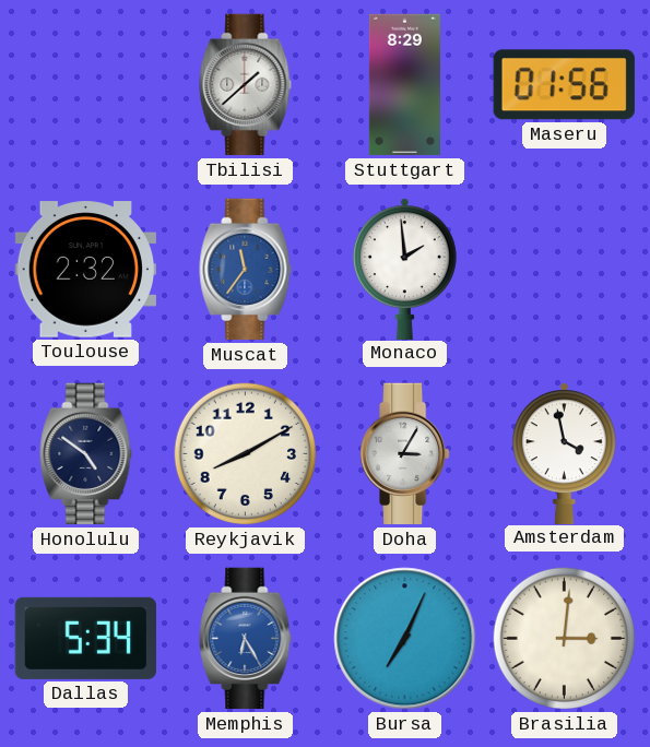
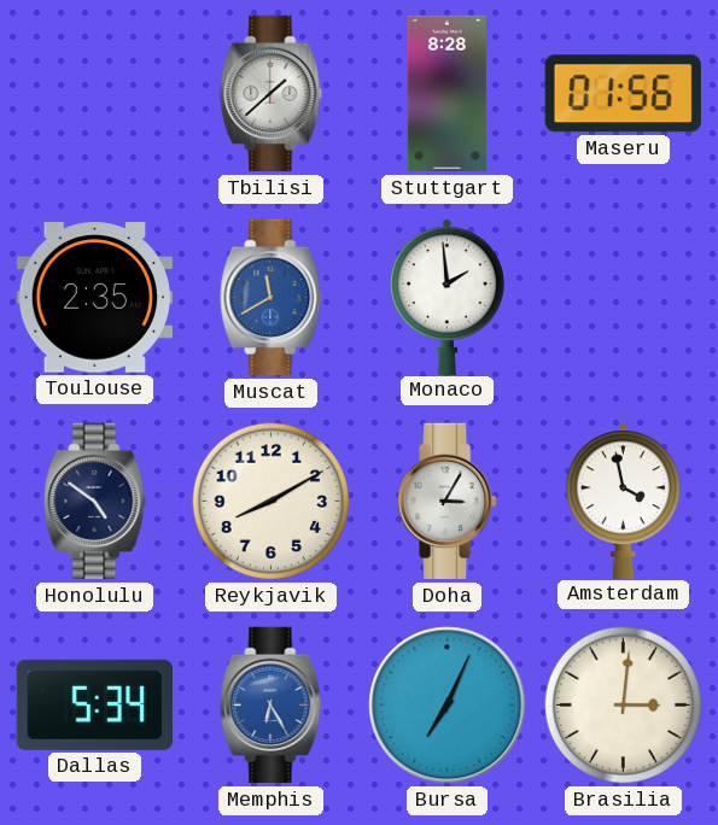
Stuttgart: 8:29 -> 8:28
Toulouse: 2:32 -> 2:35
Muscat: 11:36 -> 11:40
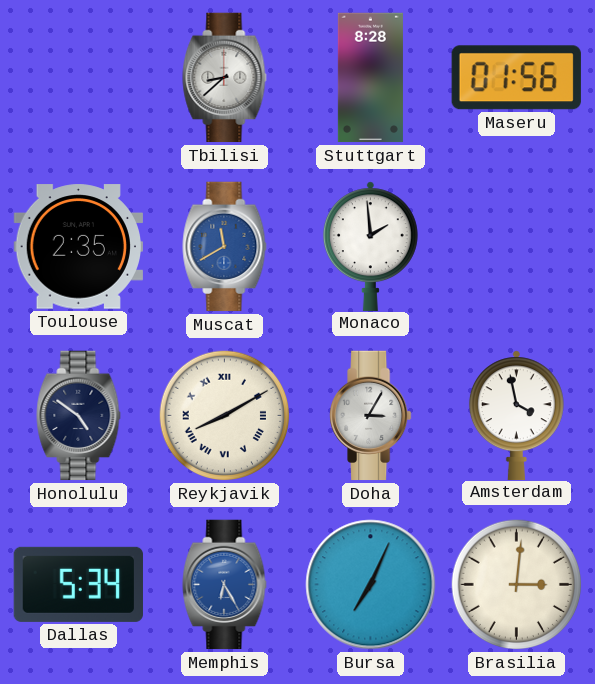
Tbilisi: 1:38 -> 8:38
Reykjavik numerals: Arabic -> Roman
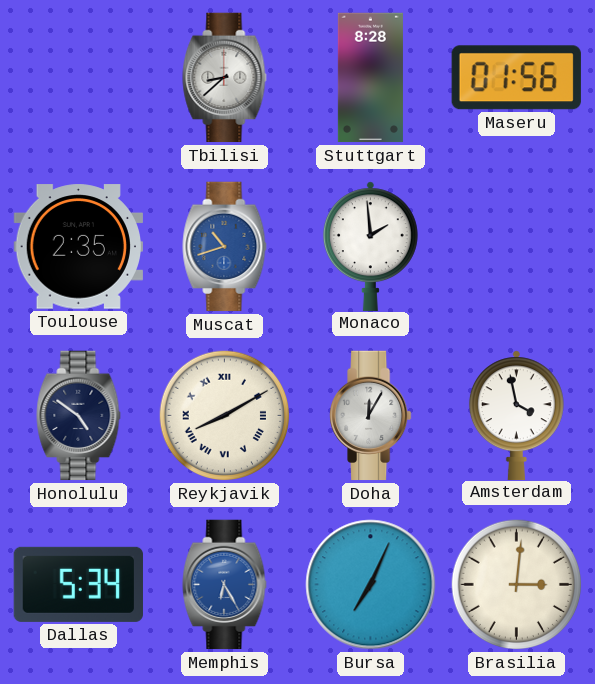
Muscat: 11:40 -> 10:42
Doha: 3:05 -> 12:05
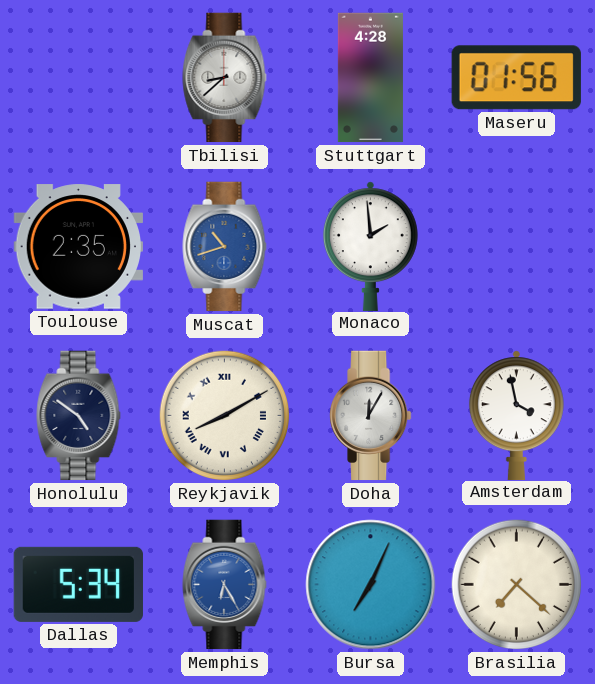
Stuttgart: 8:28 -> 4:28
Brasilia: 3:01 -> 7:22
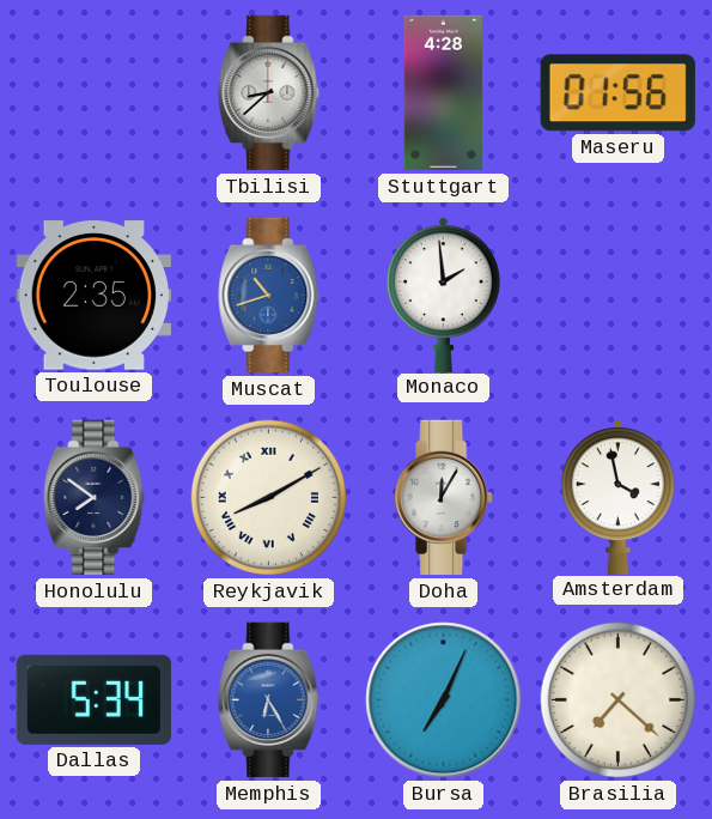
Honolulu: 4:51 -> 7:51
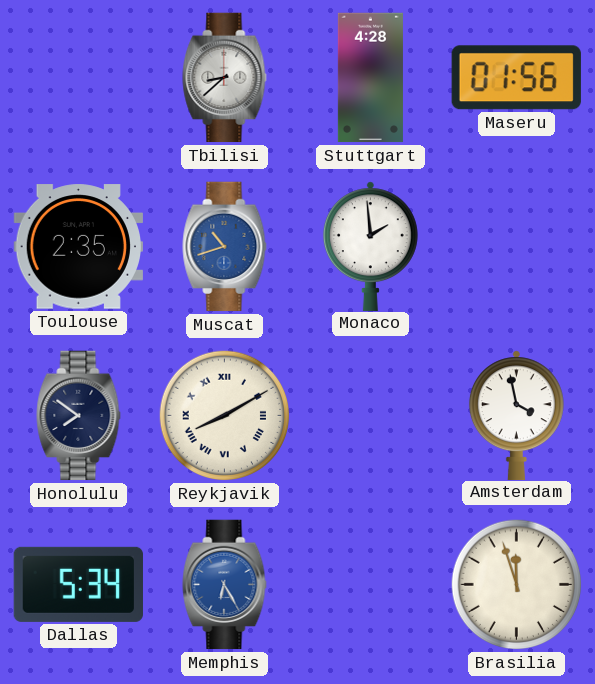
Doha: 12:05 -> none
Bursa: 7:04 -> none
Brasilia: 7:22 -> 11:57
